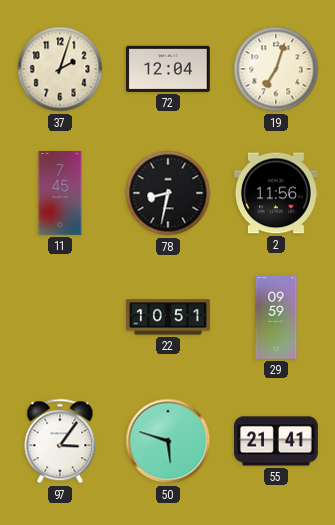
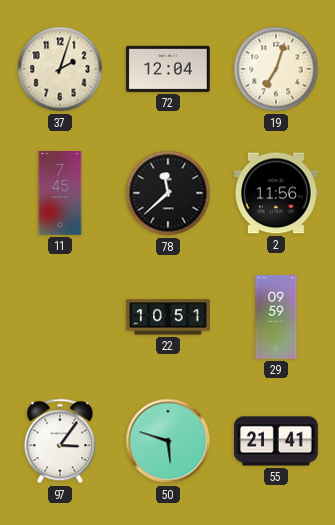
78: 8:32 -> 11:38
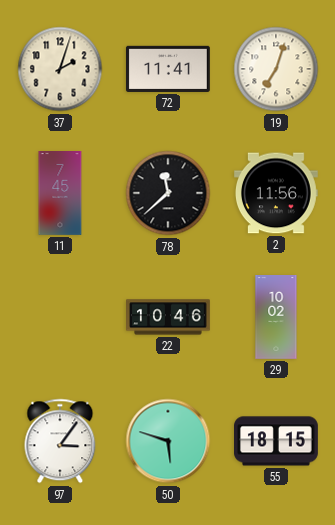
72: 12:04 -> 11:41
22: 10:51 -> 10:46
29: 09:59 -> 10:02
55: 21:41 -> 18:15
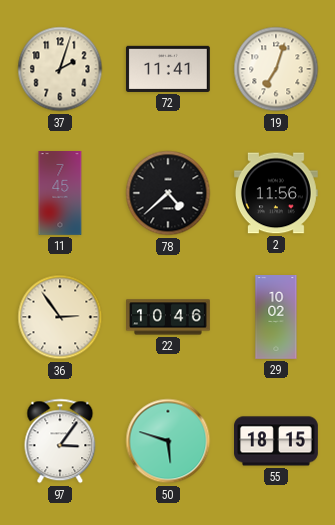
78: 11:38 -> 4:38
36: none -> 2:54
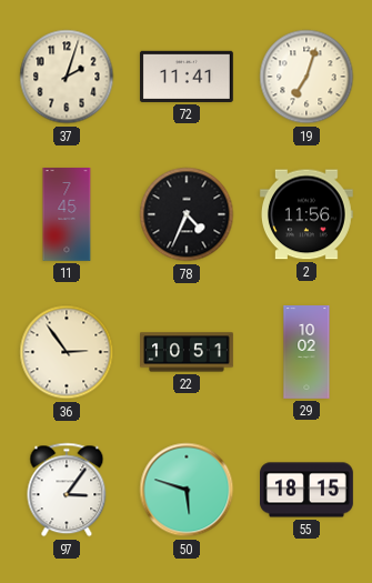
78: 4:38 -> 4:34
22: 10:46 -> 10:51
